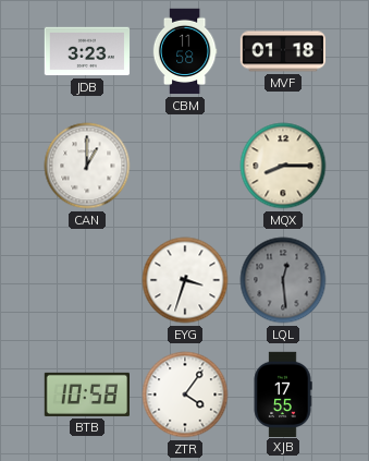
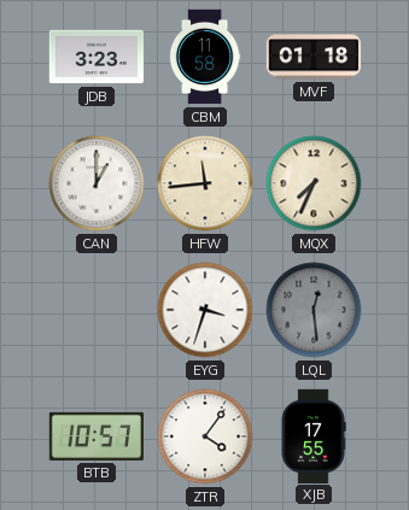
HFW: none -> 11:44
MQX: 8:15 -> 7:34
BTB: 10:58 -> 10:57
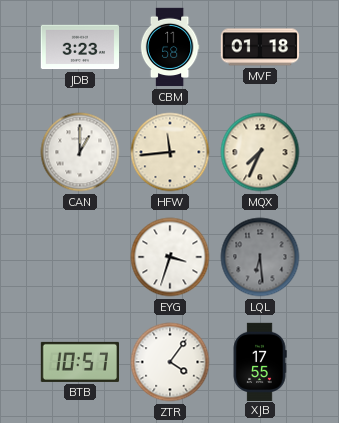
LQL: 12:29 -> 6:29
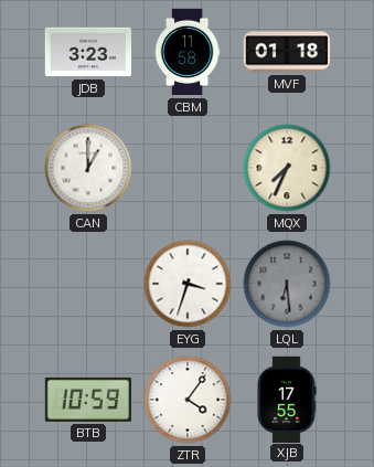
HFW: 11:44 -> none
BTB: 10:57 -> 10:59
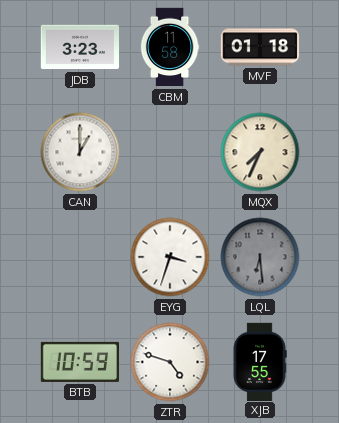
ZTR: 4:06 -> 4:48
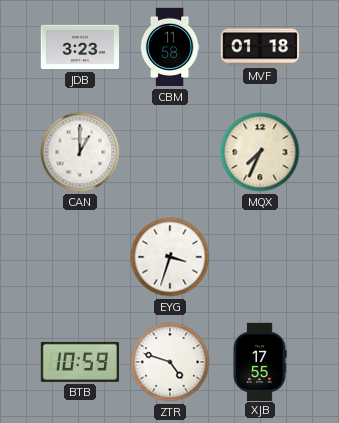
LQL: 6:29 -> none
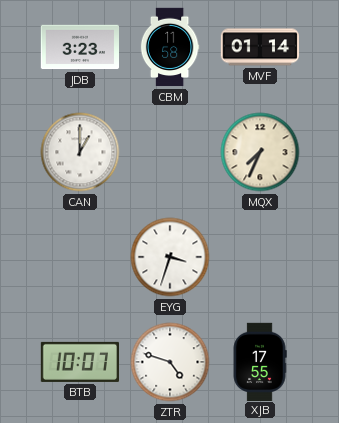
MVF: 01:18 -> 01:14
BTB: 10:59 -> 10:07
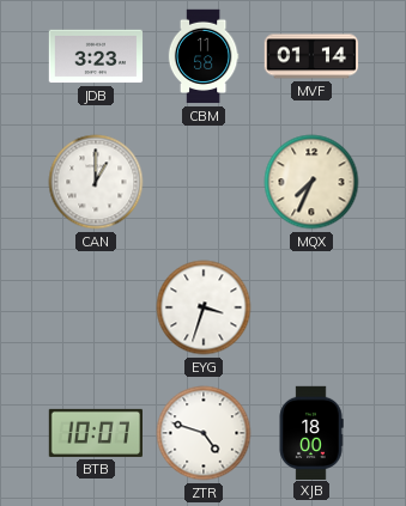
XJB: 17:55 -> 18:00
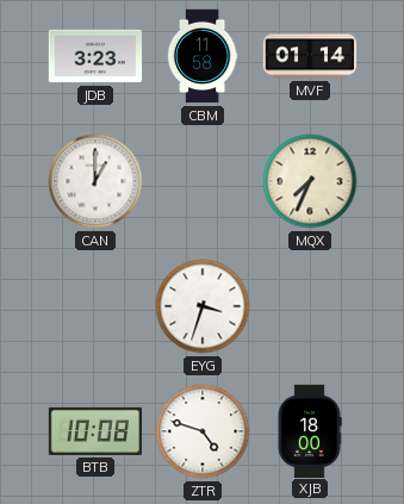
BTB: 10:07 -> 10:08
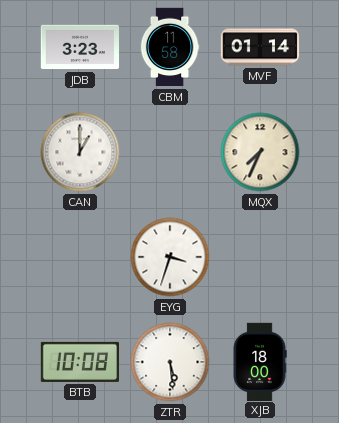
ZTR: 4:48 -> 5:29
